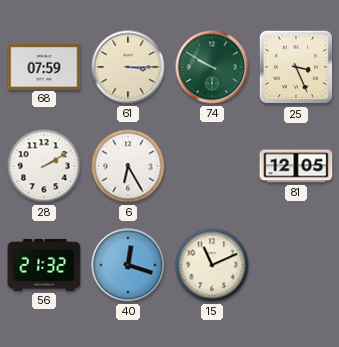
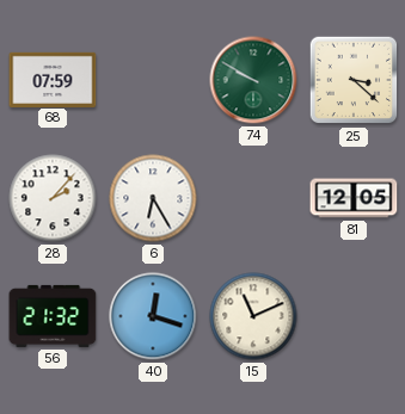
61: 3:15 -> none
25: 3:26 -> 3:22
28: 2:10 -> 2:07
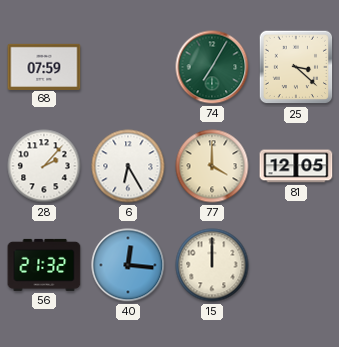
74: 9:50 -> 7:05
77: none -> 4:00
40: 12:18 -> 12:16
15: 11:11 -> 12:00
